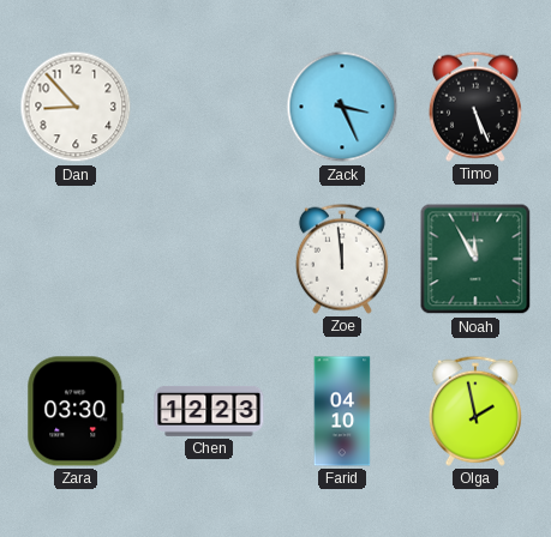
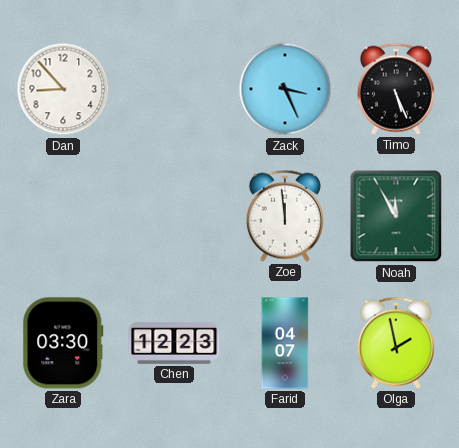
Farid: 04:10 -> 04:07
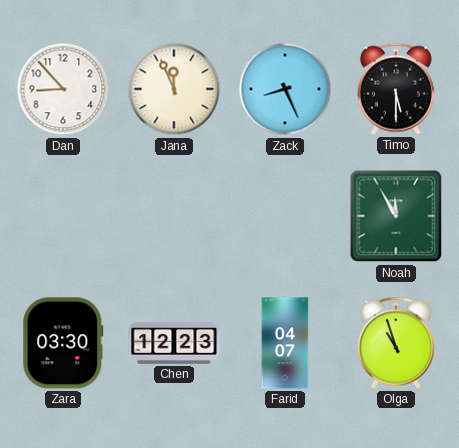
Jana: none -> 11:56
Zack: 3:26 -> 8:26
Timo: 5:26 -> 5:30
Zoe: 11:59 -> none
Olga: 1:58 -> 10:57
